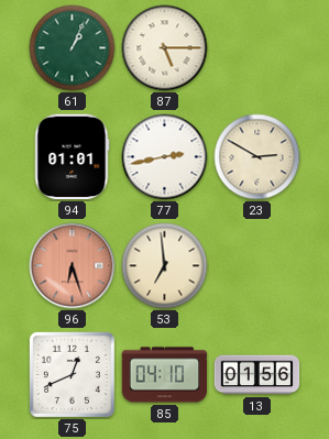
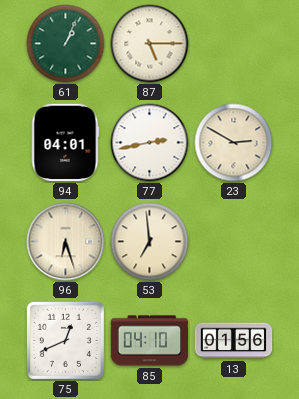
94: 01:01 -> 04:01
96 dial: salmon -> cream
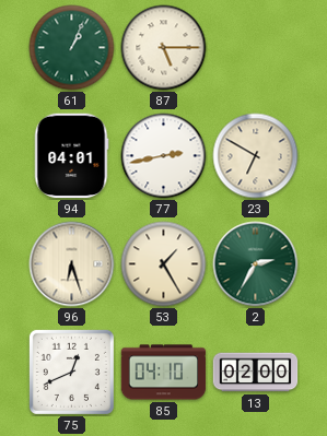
23: 2:50 -> 6:50
53: 6:59 -> 1:25
2: none -> 2:35
13: 01:56 -> 02:00
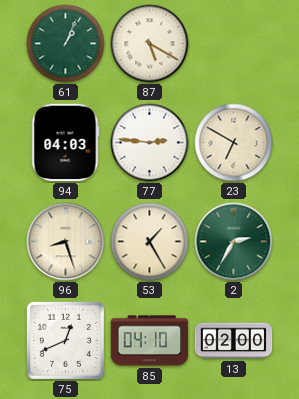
87: 5:15 -> 5:20
94: 04:01 -> 04:03
77: 2:43 -> 2:46
96: 6:27 -> 8:27
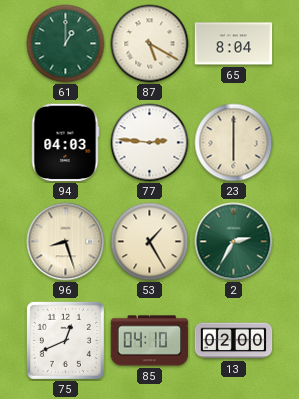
61: 1:04 -> 1:00
65: none -> 8:04
23: 6:50 -> 6:00
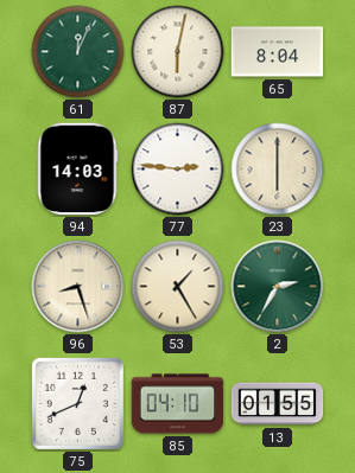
61: 1:00 -> 12:04
87: 5:20 -> 6:02
94: 04:03 -> 14:03
13: 02:00 -> 01:55
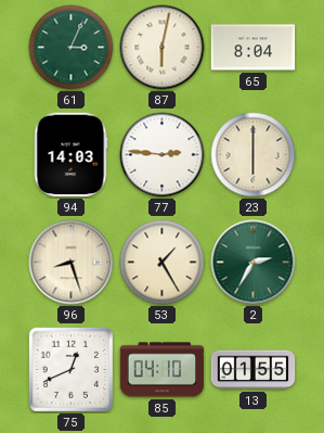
61: 12:04 -> 3:04
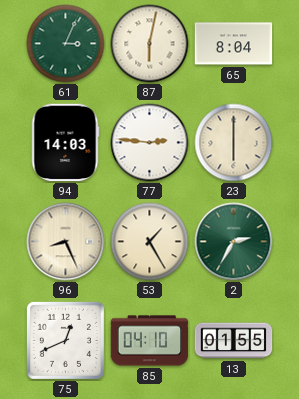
96: 8:27 -> 8:26
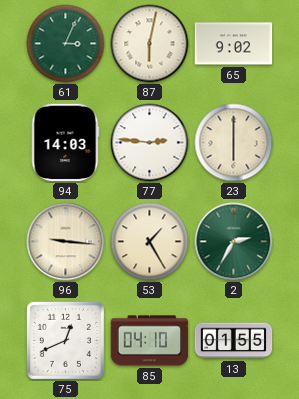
65: 8:04 -> 9:02
96: 8:26 -> 9:16
